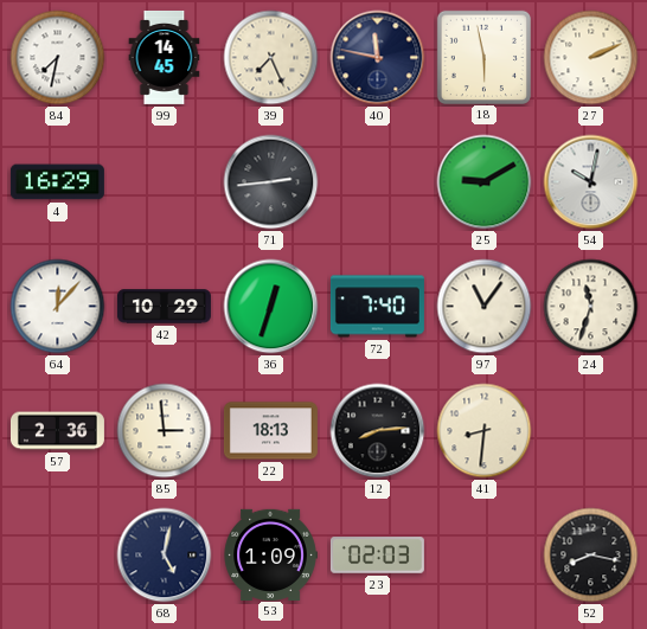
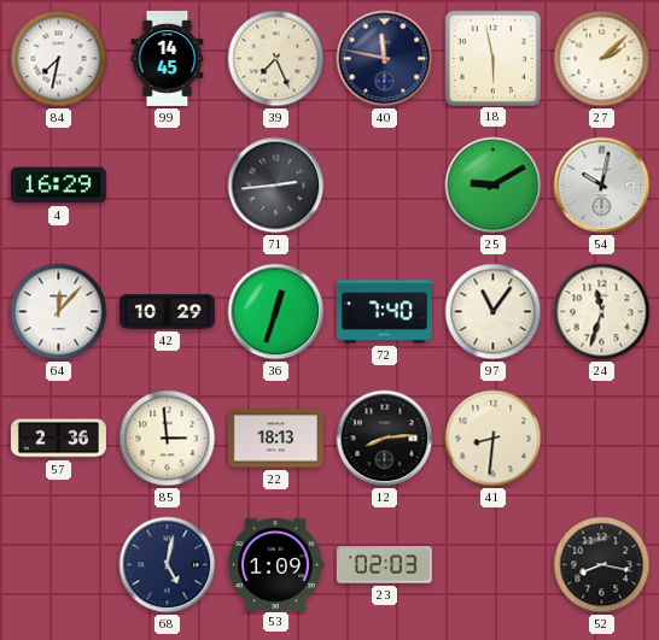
27: 2:11 -> 2:08
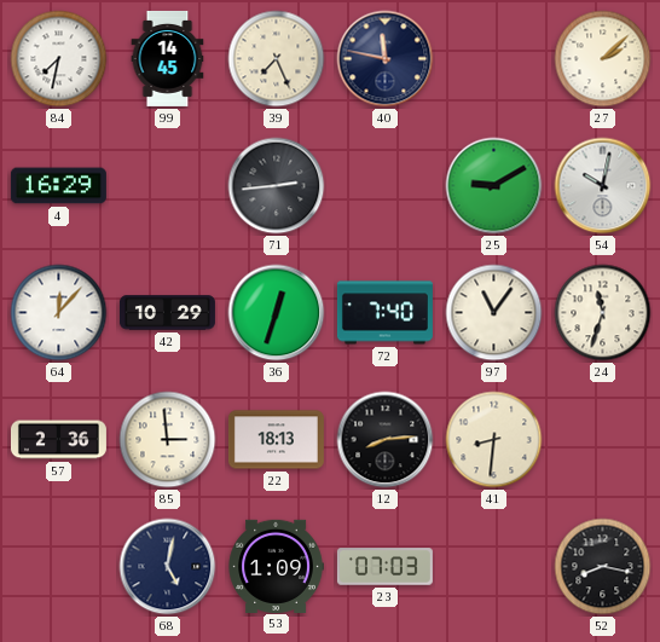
18: 5:58 -> none
23: 02:03 -> 07:03
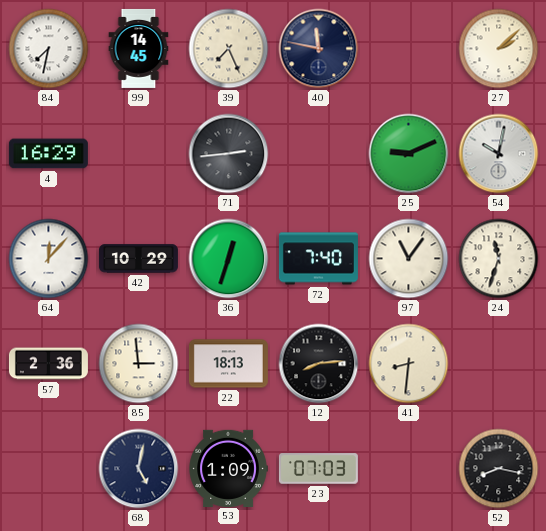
25: 9:10 -> 9:11
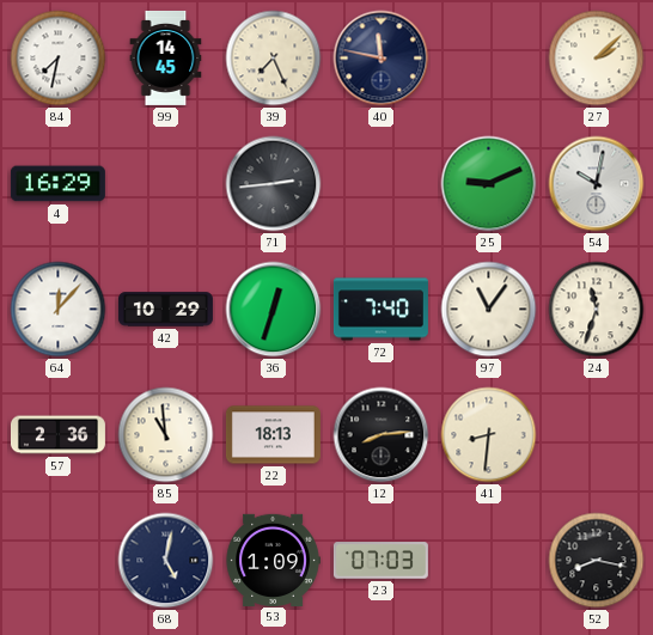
85: 2:59 -> 10:59
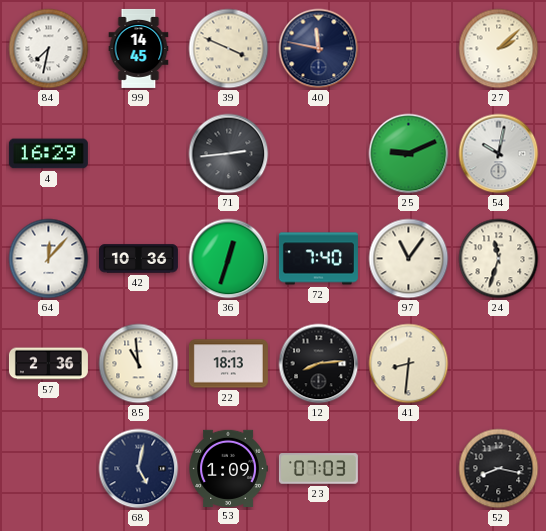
39: 7:26 -> 3:49
42: 10:29 -> 10:36
